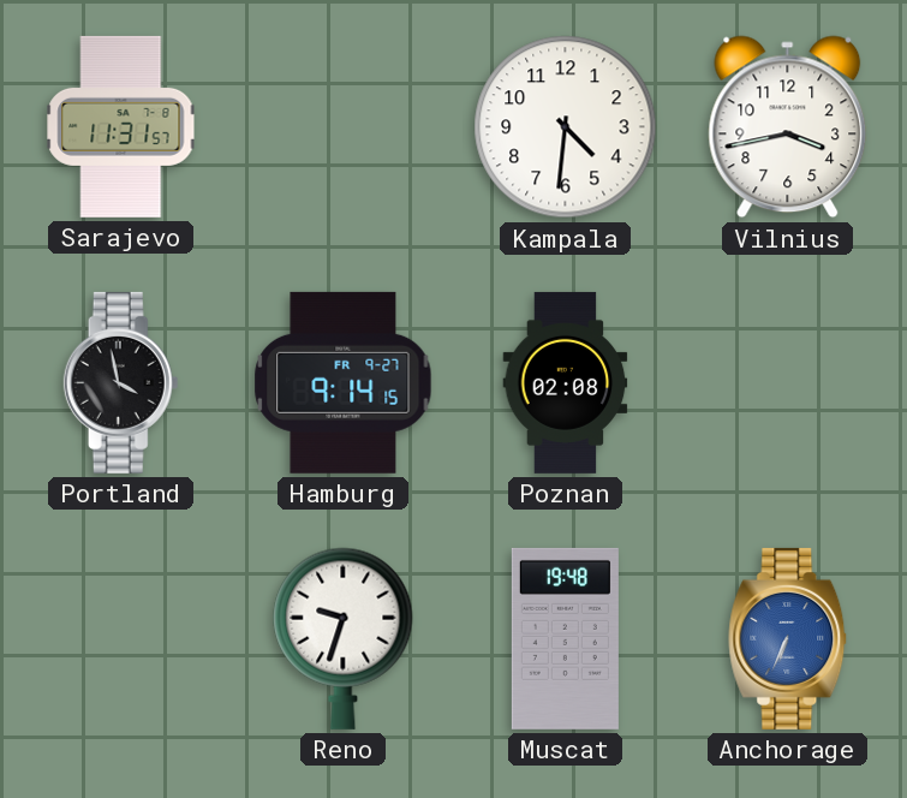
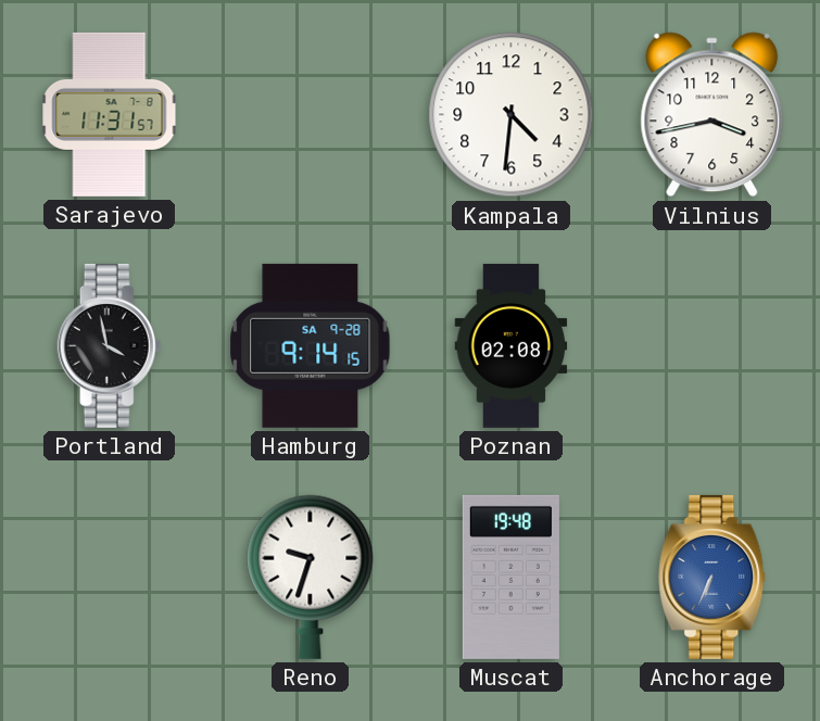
Hamburg date: FR 9-27 -> SA 9-28
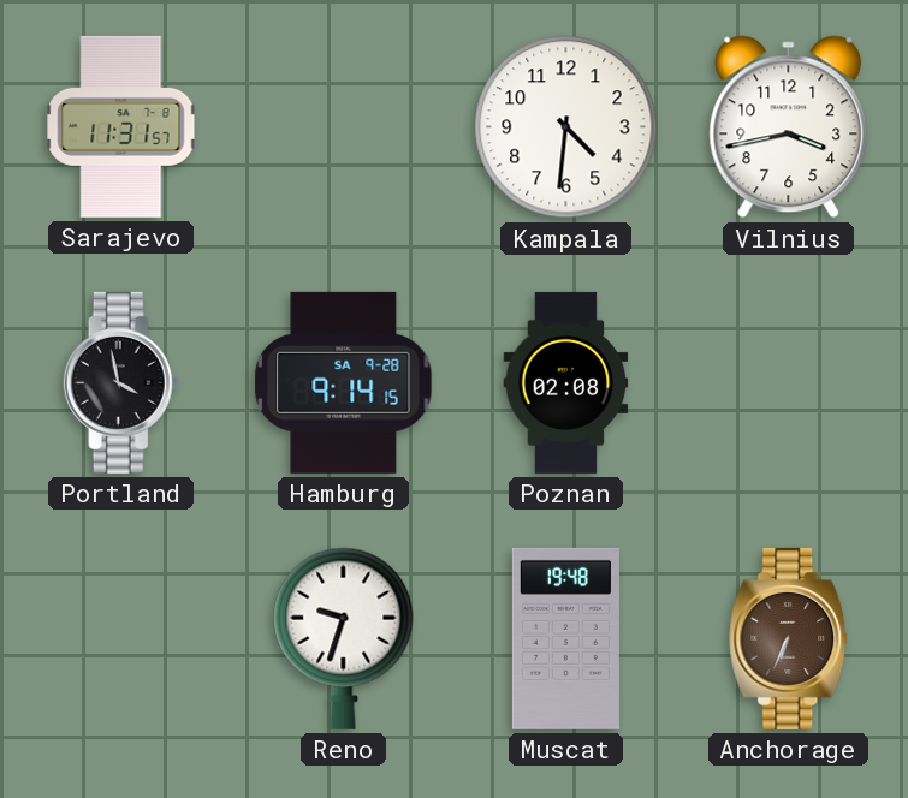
Anchorage dial: blue -> brown
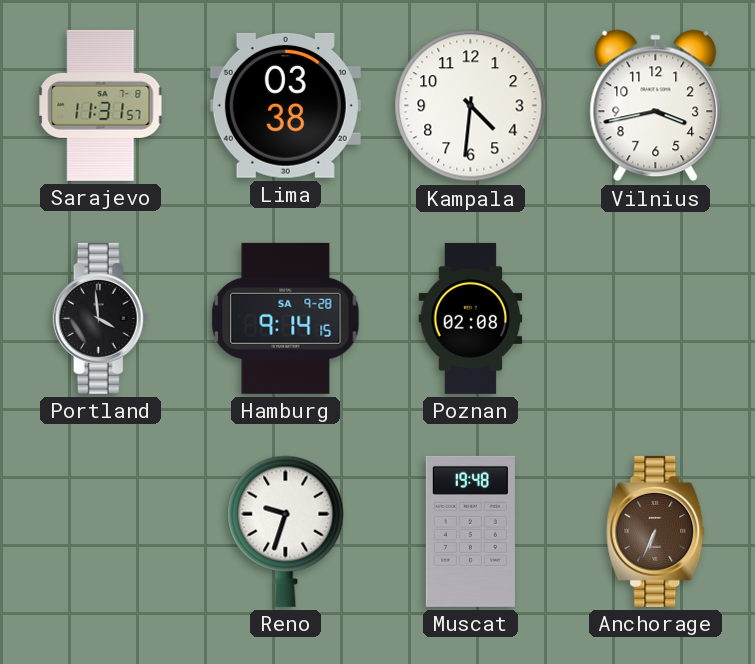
Lima: none -> 03:38
Portland: 3:58 -> 3:59
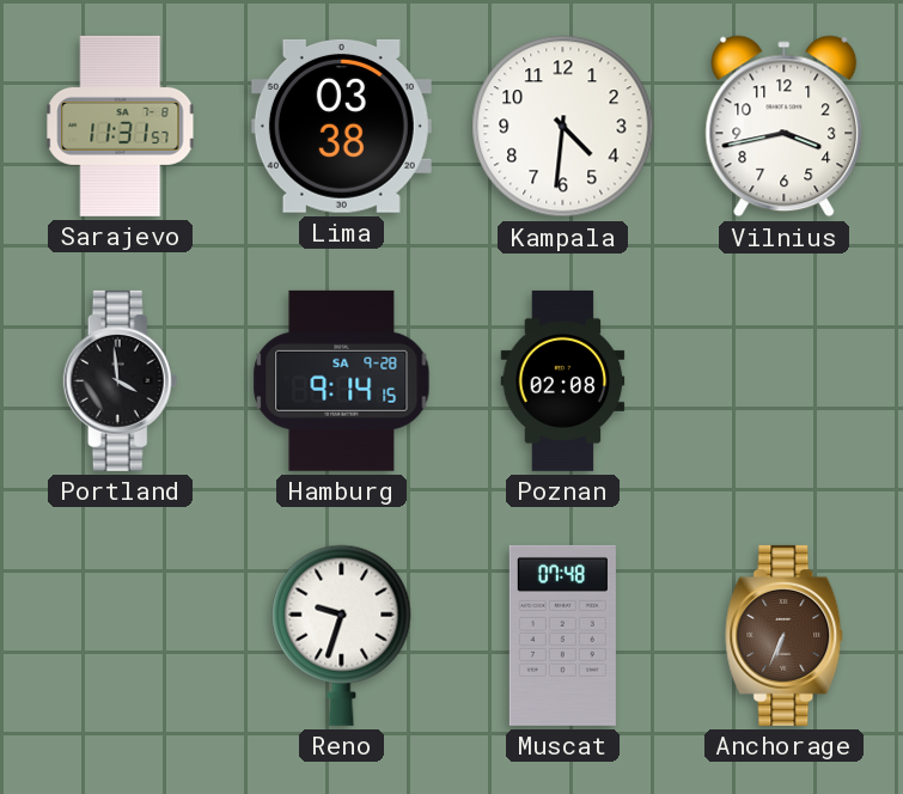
Muscat: 19:48 -> 07:48
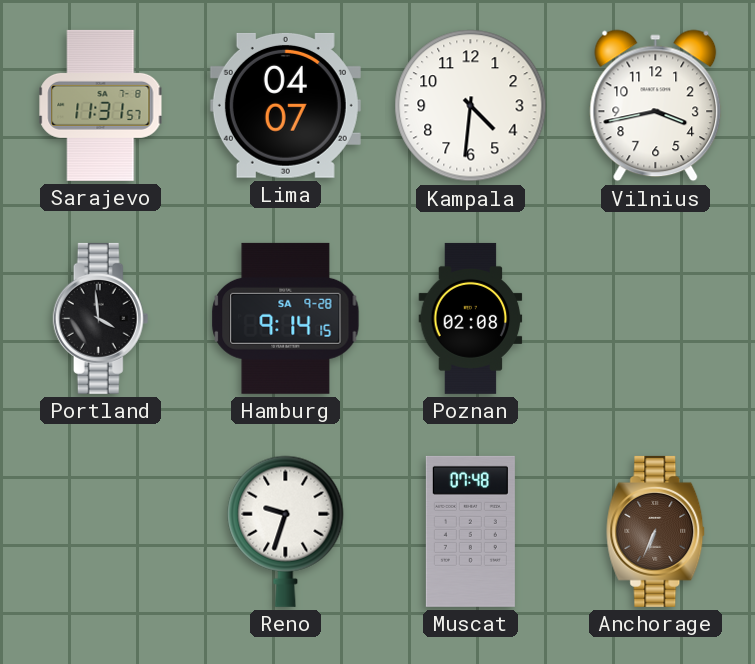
Lima: 03:38 -> 04:07
